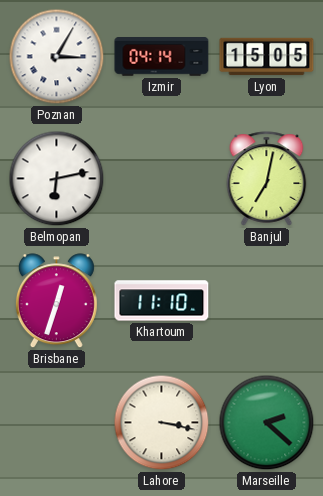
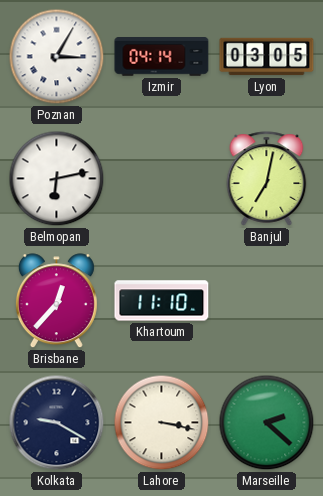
Lyon: 15:05 -> 03:05
Brisbane: 12:33 -> 12:37
Kolkata: none -> 9:20
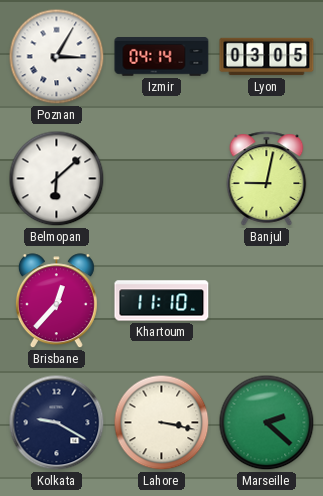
Belmopan: 6:13 -> 6:08
Banjul: 7:02 -> 9:02
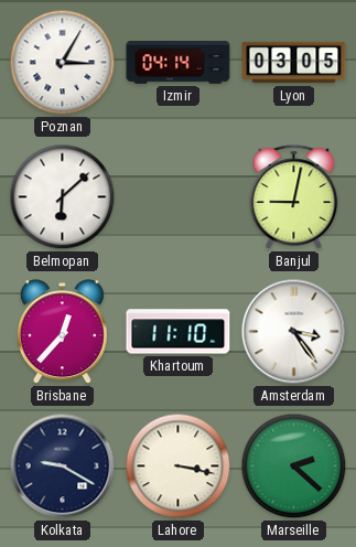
Amsterdam: none -> 3:24
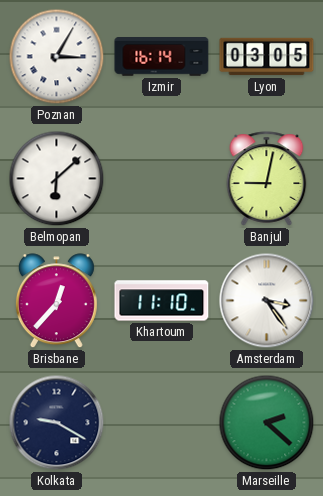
Izmir: 04:14 -> 16:14
Lahore: 3:17 -> none
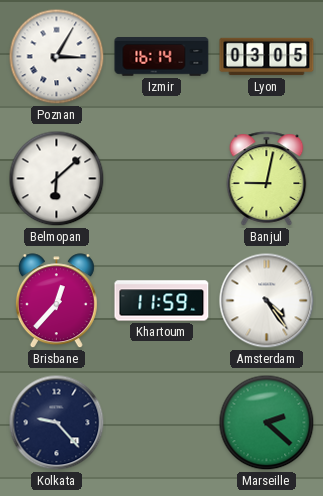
Khartoum: 11:10 -> 11:59
Amsterdam: 3:24 -> 4:24
Kolkata: 9:20 -> 9:23
